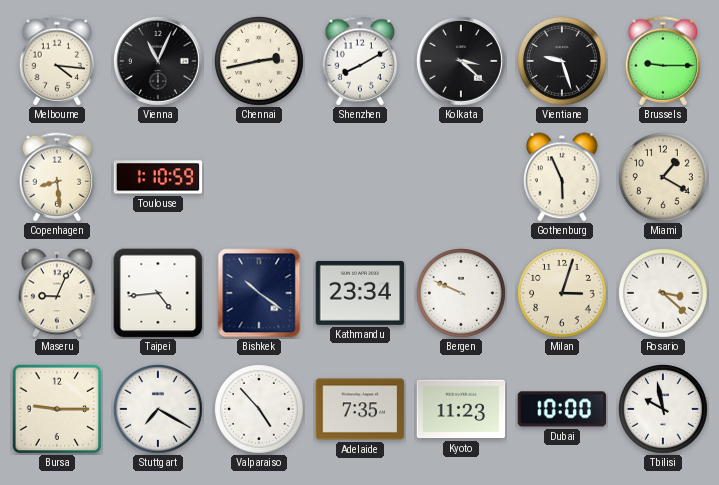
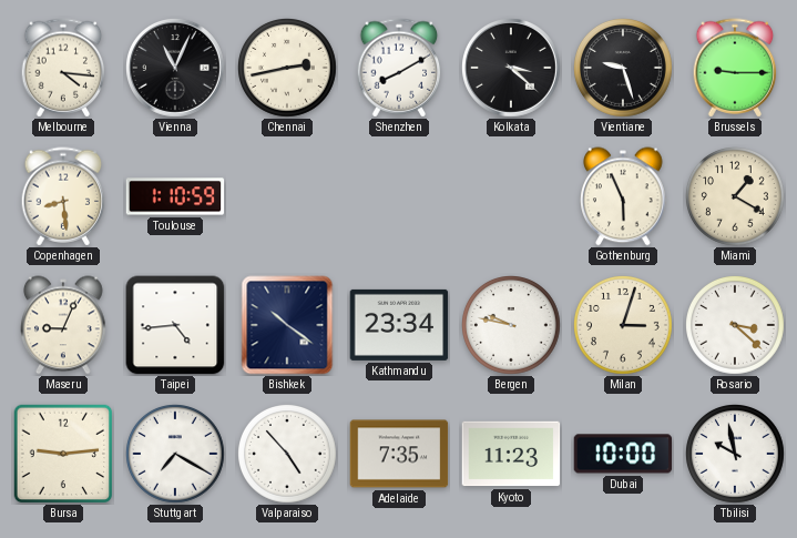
Bergen: 9:49 -> 9:47
Bursa: 9:15 -> 9:14
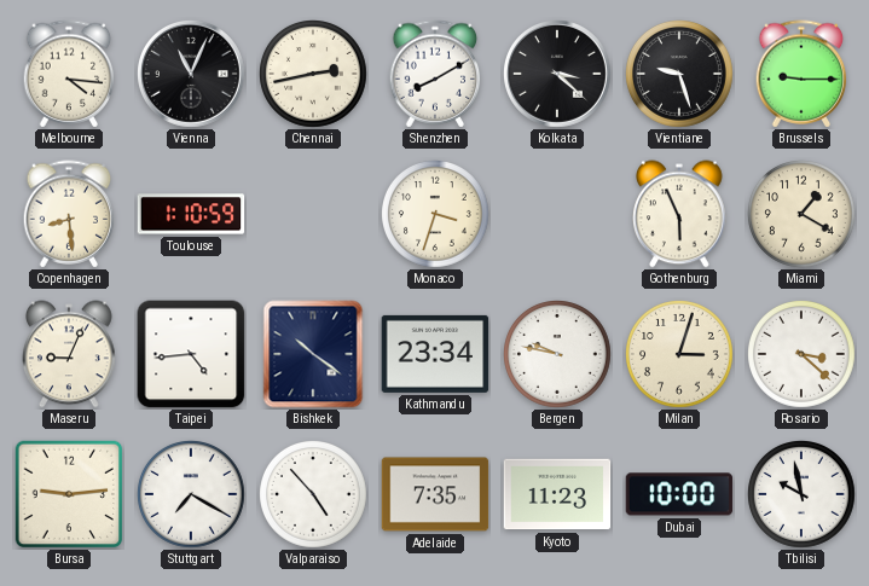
Monaco: none -> 3:33
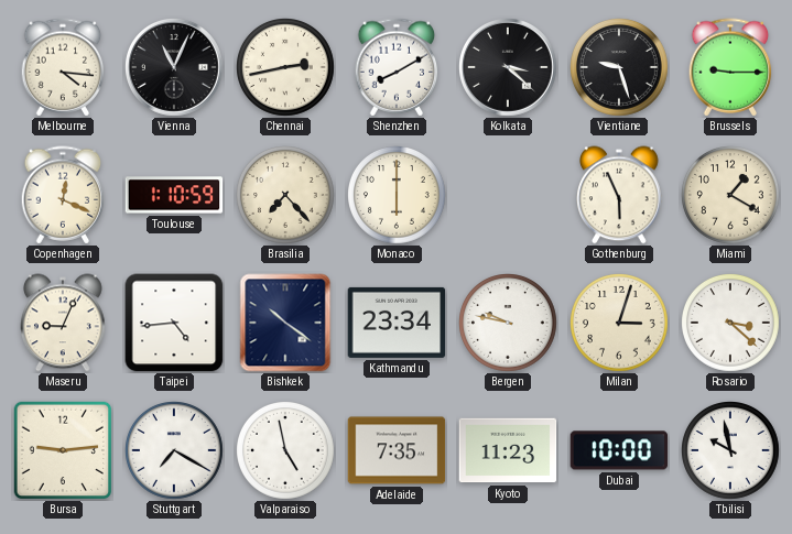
Copenhagen: 8:29 -> 12:19
Brasilia: none -> 7:23
Monaco: 3:33 -> 6:00
Valparaiso: 4:53 -> 4:58
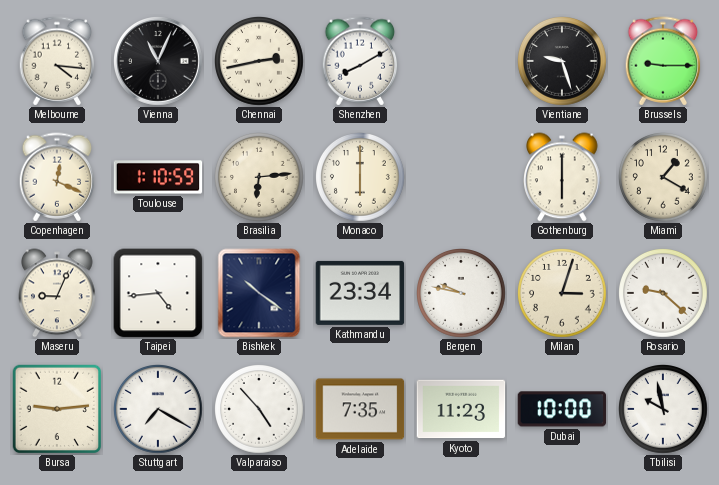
Kolkata: 3:22 -> none
Brasilia: 7:23 -> 6:14
Gothenburg: 5:56 -> 6:00
Rosario: 3:22 -> 9:22
Valparaiso: 4:58 -> 4:53
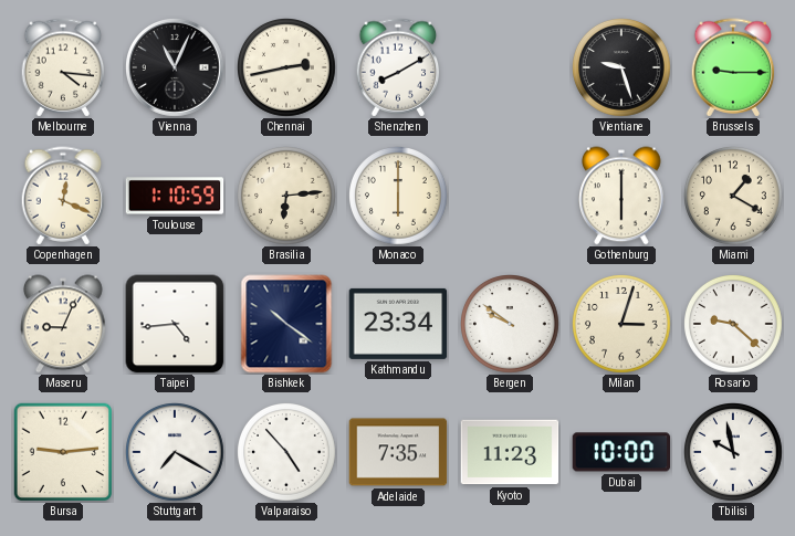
Bergen: 9:47 -> 9:51
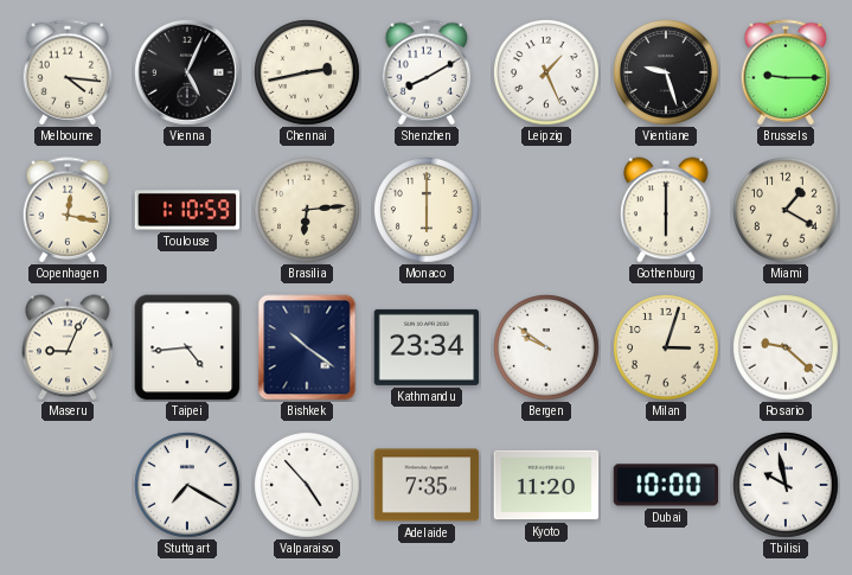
Vienna: 11:04 -> 5:04
Leipzig: none -> 1:26
Copenhagen: 12:19 -> 12:17
Bursa: 9:14 -> none
Kyoto: 11:23 -> 11:20
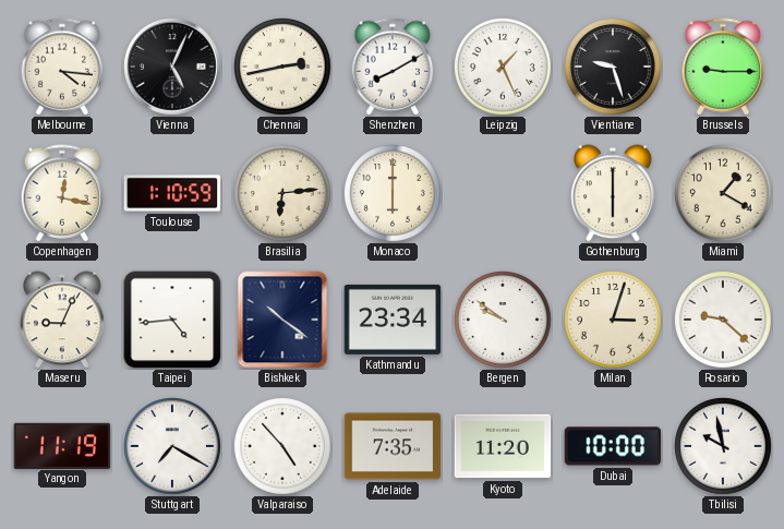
Yangon: none -> 11:19
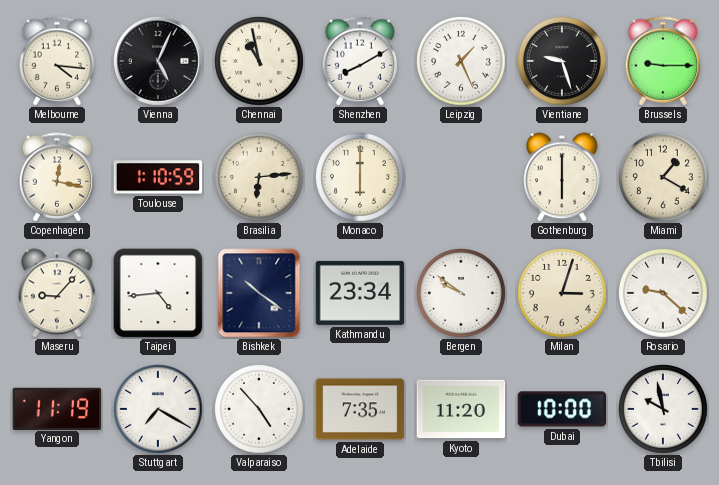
Chennai: 2:43 -> 10:58
Maseru: 9:04 -> 9:07
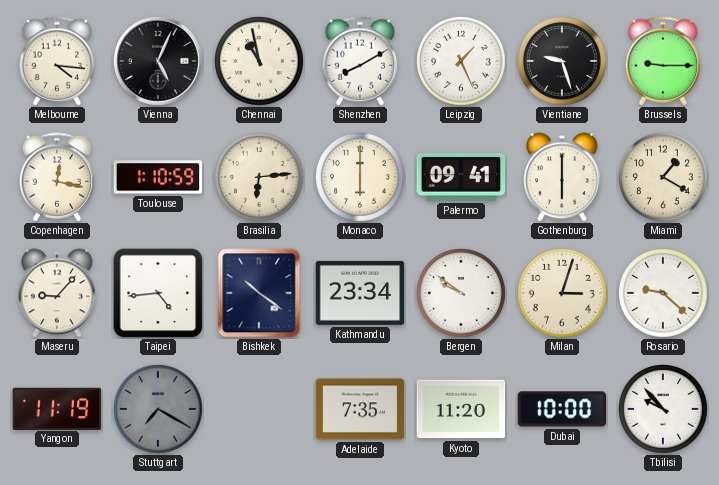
Palermo: none -> 09:41
Stuttgart dial: white -> grey
Valparaiso: 4:53 -> none
Tbilisi: 9:58 -> 9:53
